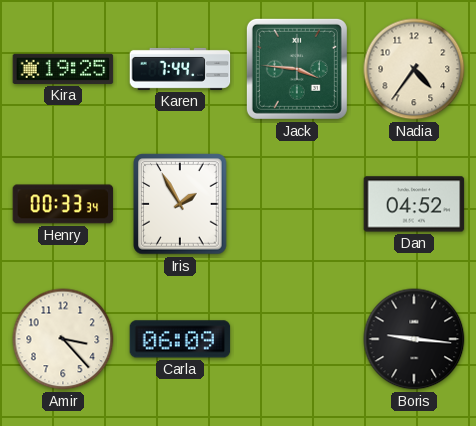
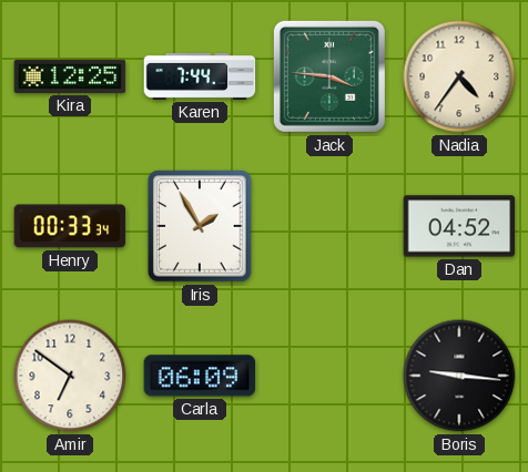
Kira: 19:25 -> 12:25
Amir: 3:23 -> 6:51
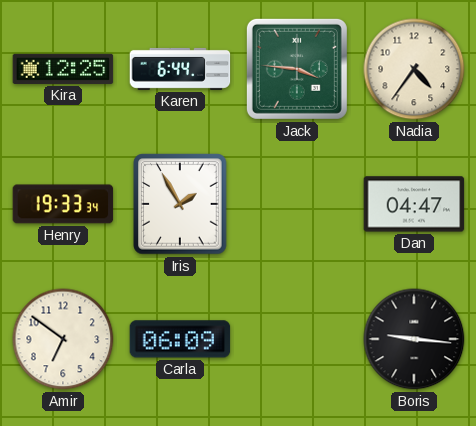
Karen: 7:44 -> 6:44
Henry: 00:33 -> 19:33
Dan: 04:52 -> 04:47
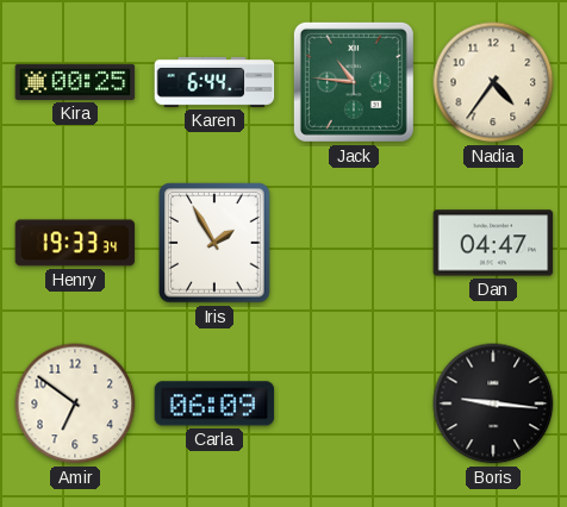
Kira: 12:25 -> 00:25
Jack: 3:46 -> 10:46
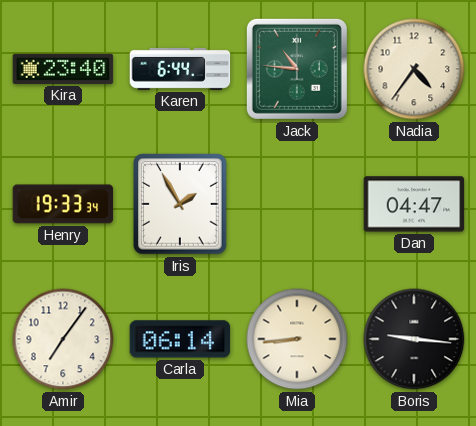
Kira: 00:25 -> 23:40
Amir: 6:51 -> 7:06
Carla: 06:09 -> 06:14
Mia: none -> 8:44
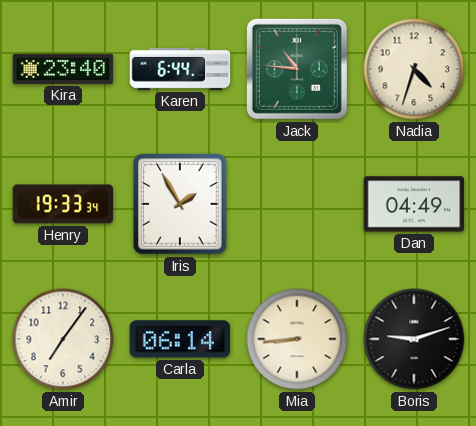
Nadia: 4:36 -> 4:33
Dan: 04:47 -> 04:49
Boris: 9:16 -> 9:12
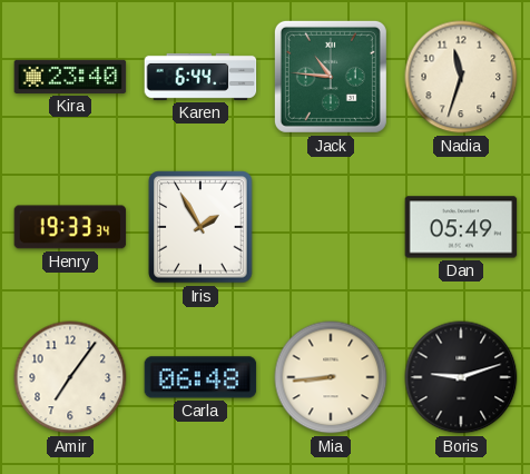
Nadia: 4:33 -> 11:33
Dan: 04:49 -> 05:49
Carla: 06:14 -> 06:48
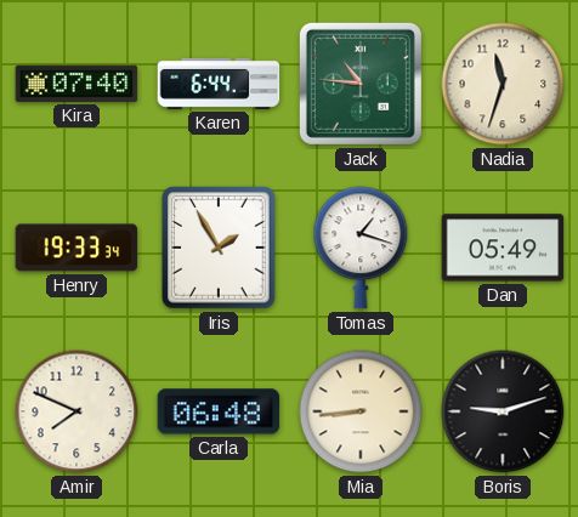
Kira: 23:40 -> 07:40
Tomas: none -> 1:18
Amir: 7:06 -> 7:49
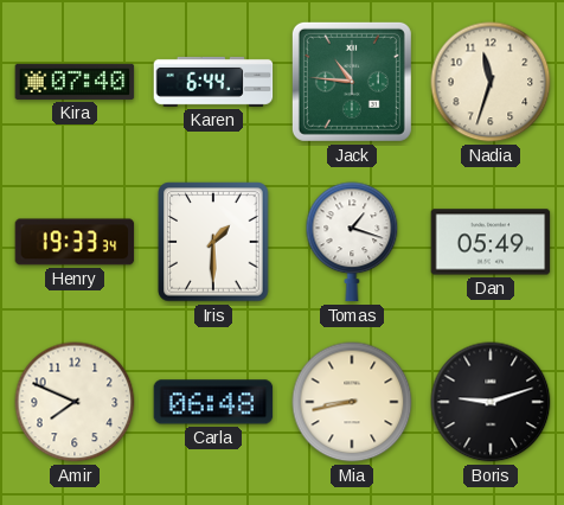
Iris: 1:55 -> 1:30
Mia: 8:44 -> 8:43
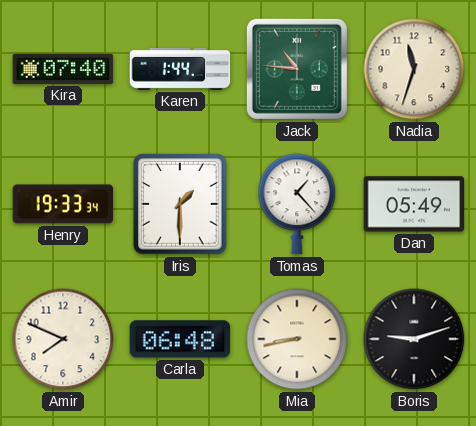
Karen: 6:44 -> 1:44
Tomas: 1:18 -> 1:23
